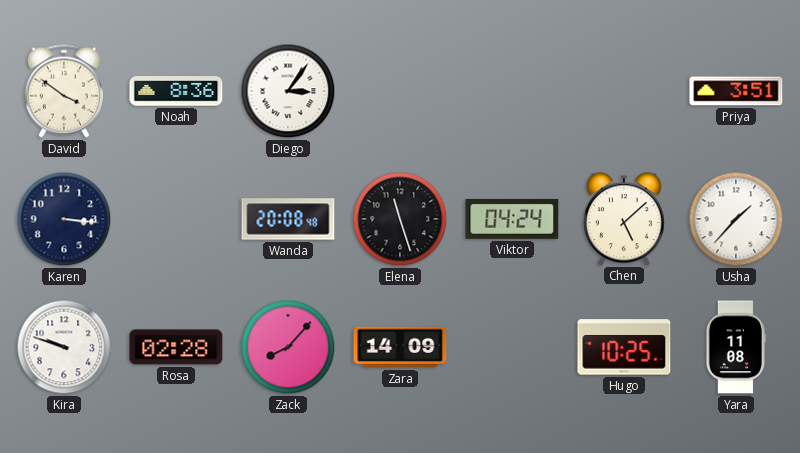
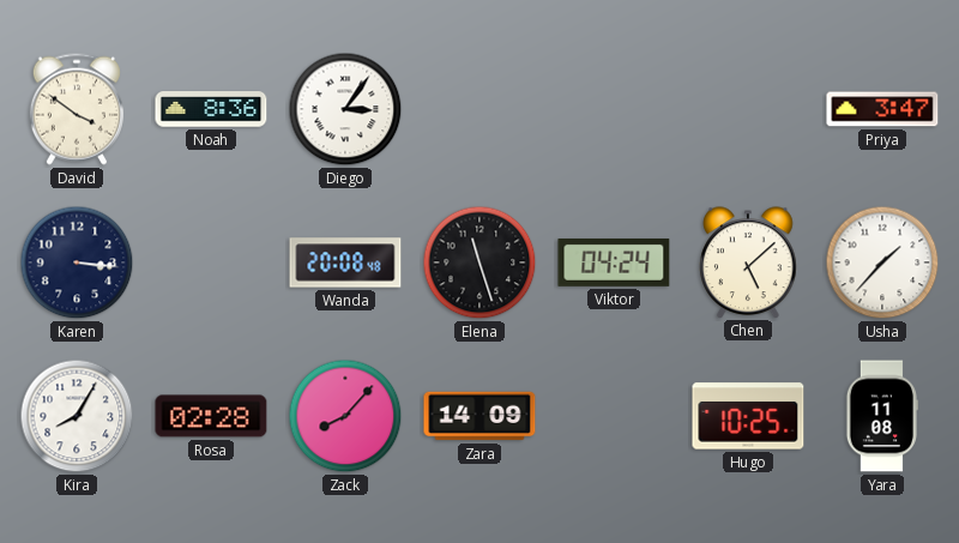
Priya: 3:51 -> 3:47
Kira: 9:48 -> 8:05
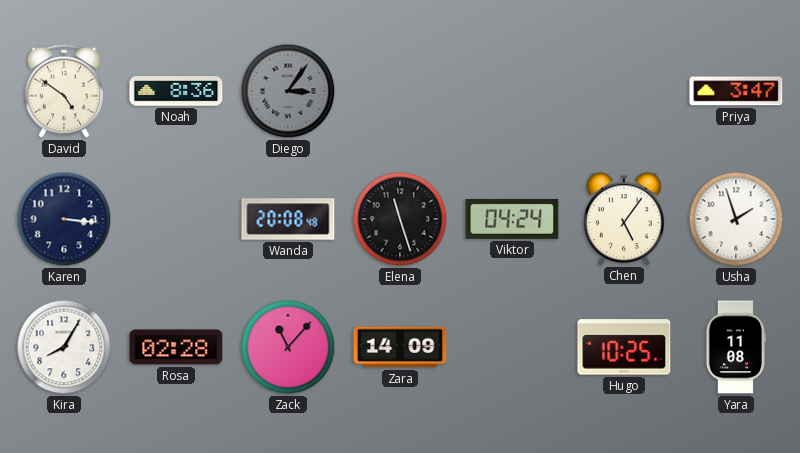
David: 3:51 -> 4:51
Diego dial: white -> grey
Chen: 5:08 -> 5:06
Usha: 1:37 -> 1:57
Zack: 8:07 -> 11:07
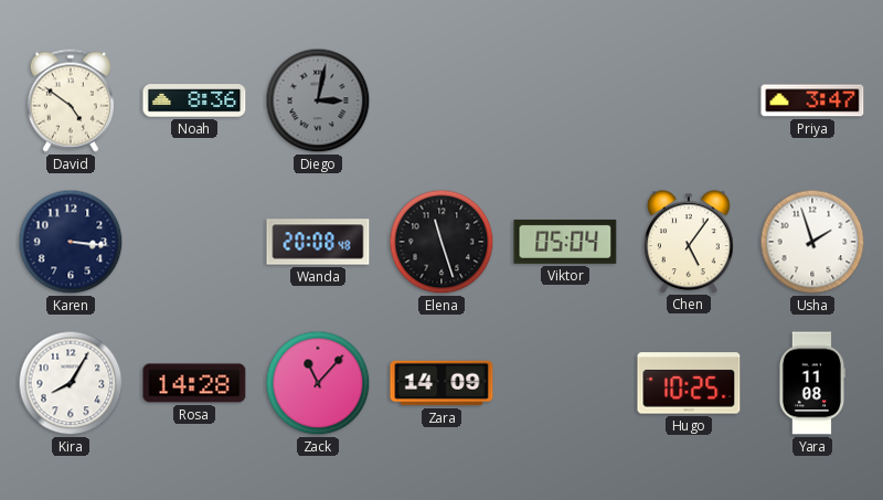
Diego: 3:06 -> 3:02
Viktor: 04:24 -> 05:04
Rosa: 02:28 -> 14:28
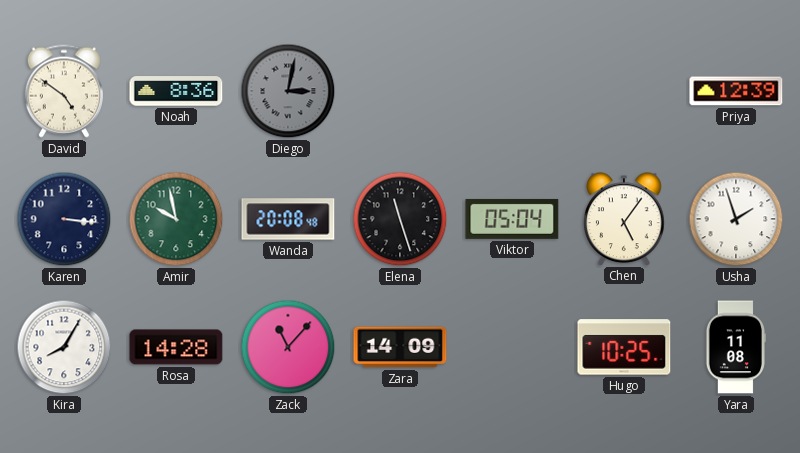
Priya: 3:47 -> 12:39
Amir: none -> 9:58
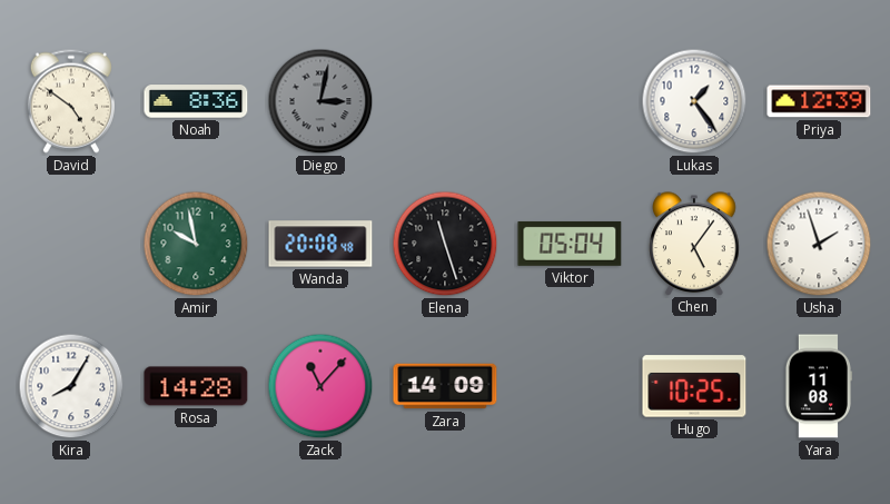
Lukas: none -> 1:24
Karen: 3:16 -> none
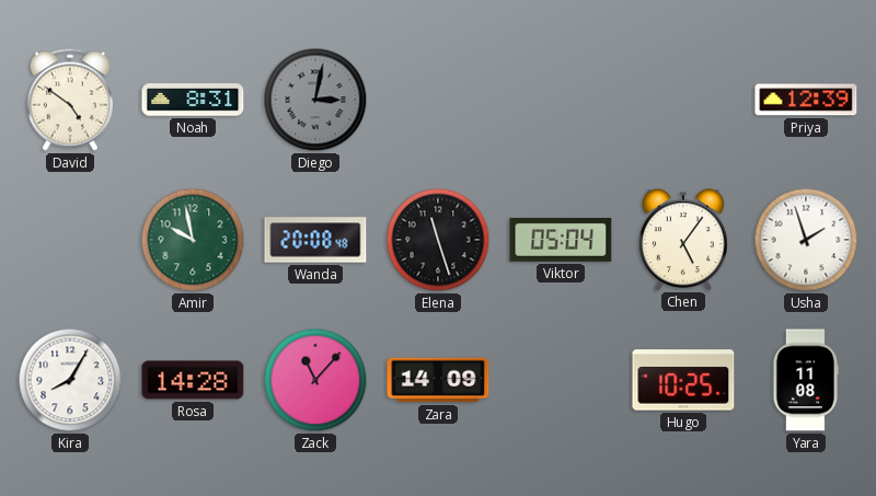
Noah: 8:36 -> 8:31
Lukas: 1:24 -> none
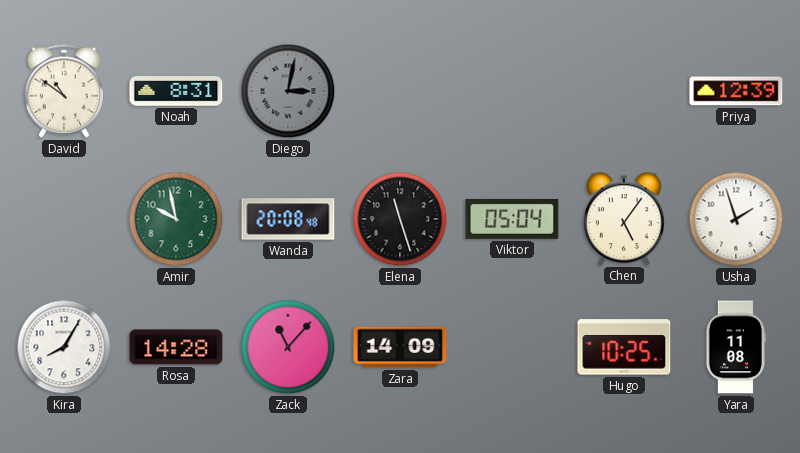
David: 4:51 -> 10:51
